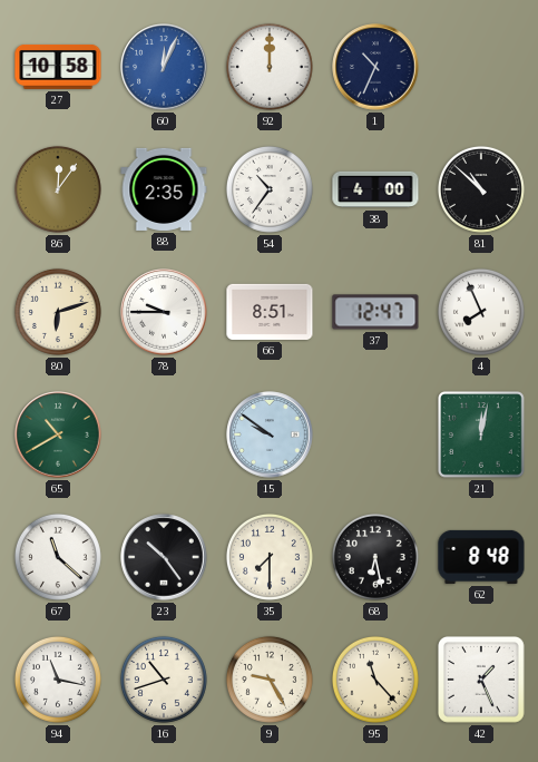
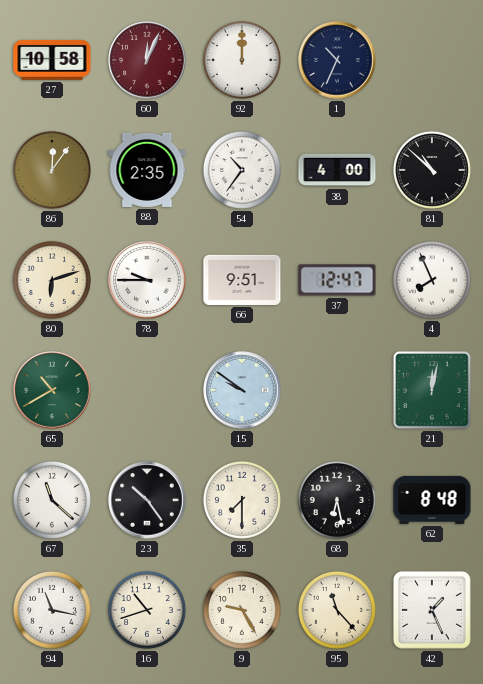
60 dial: blue -> burgundy
66: 8:51 -> 9:51
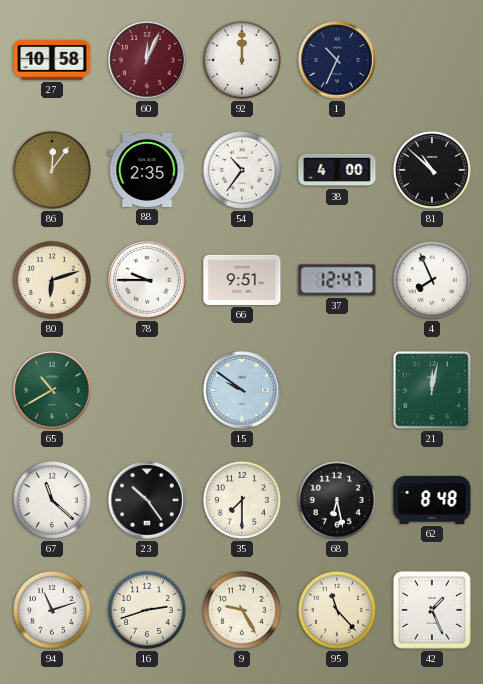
94: 11:17 -> 11:12
16: 10:42 -> 2:42
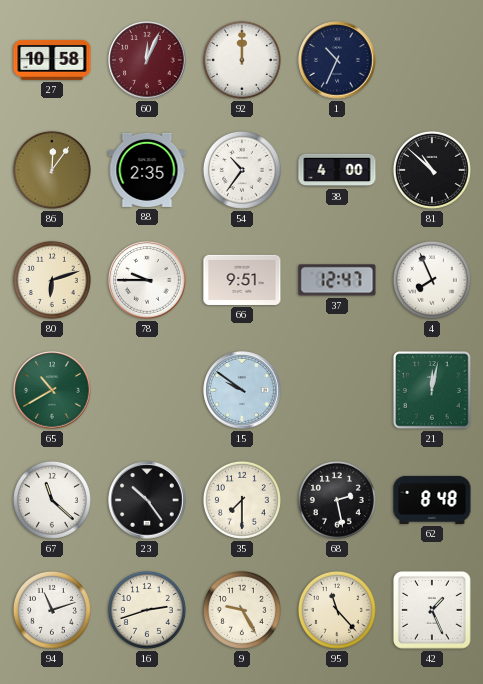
68: 6:28 -> 2:28
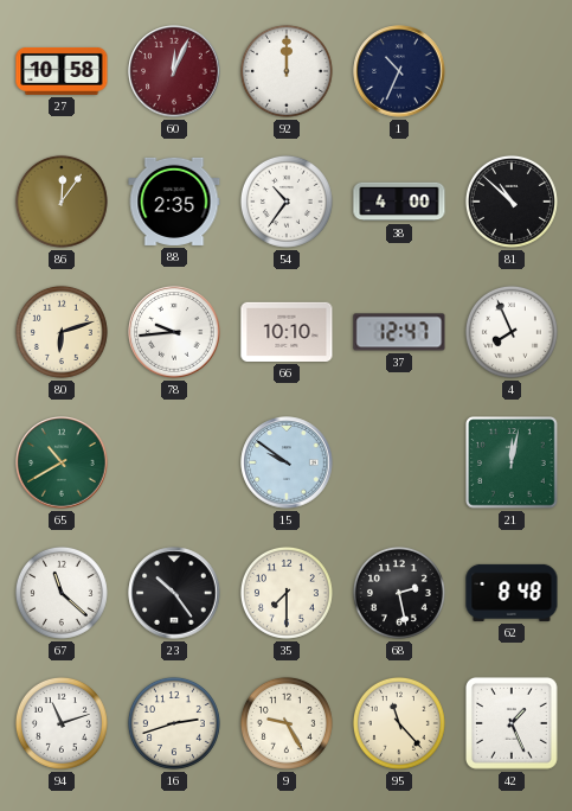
78: 9:45 -> 9:44
66: 9:51 -> 10:10
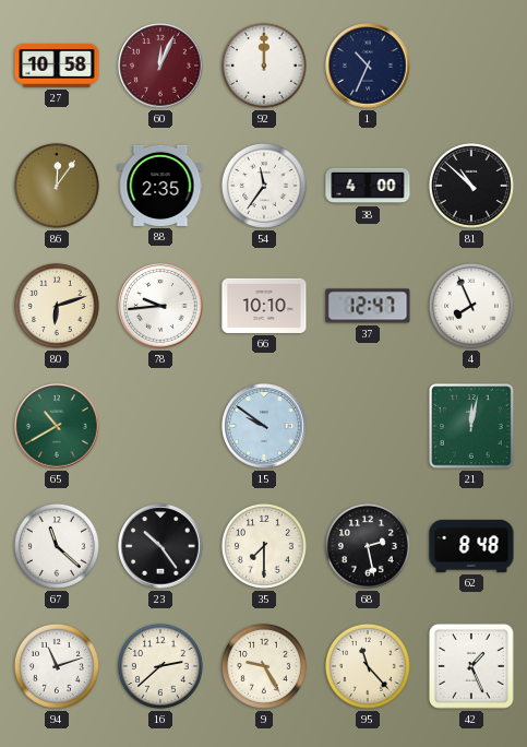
54: 10:36 -> 11:36
16: 2:42 -> 2:38
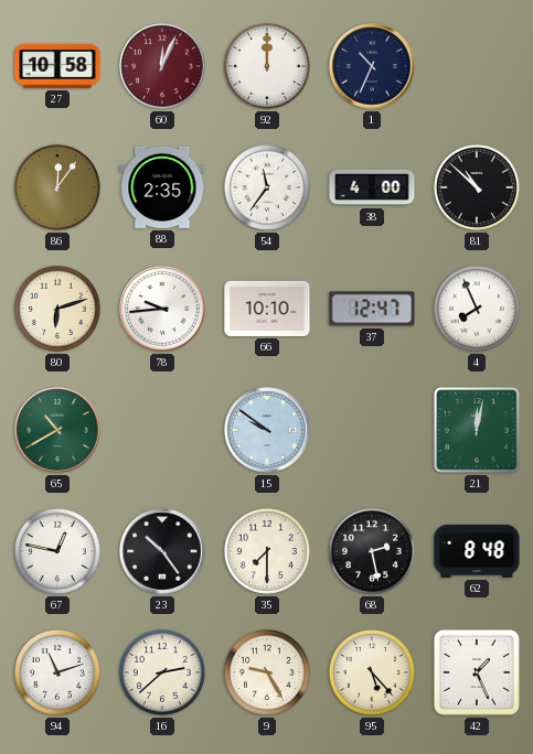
67: 11:22 -> 12:47
95: 11:23 -> 5:23
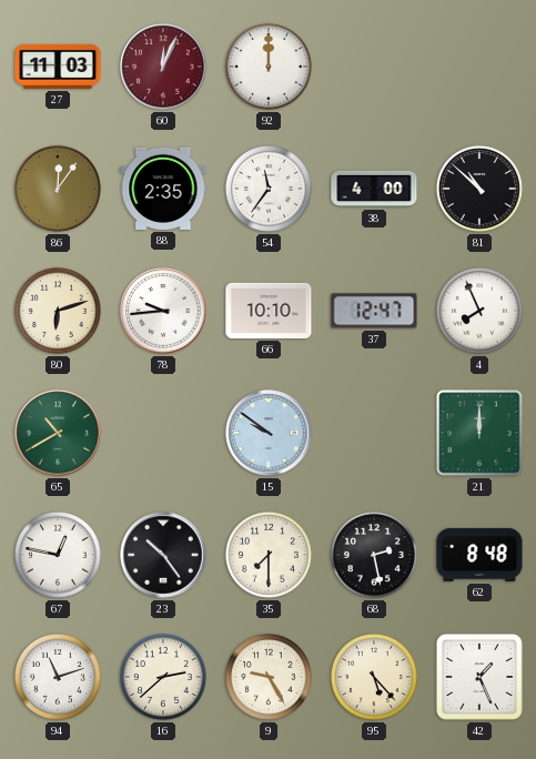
27: 10:58 -> 11:03
1: 10:34 -> none
21: 12:02 -> 12:00
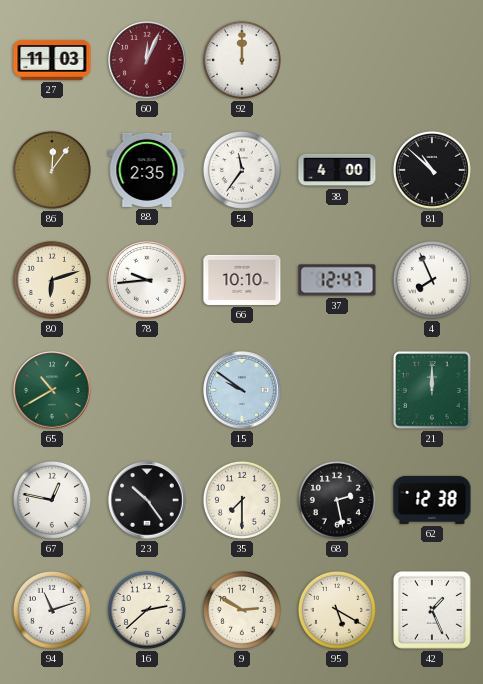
62: 8:48 -> 12:38
9: 9:25 -> 2:50
95: 5:23 -> 5:20
